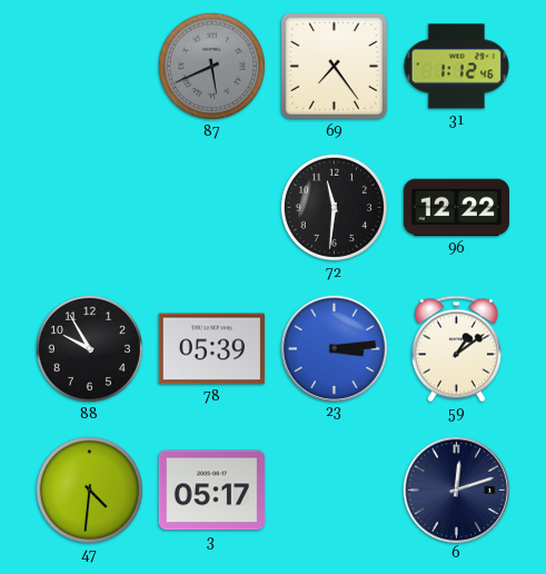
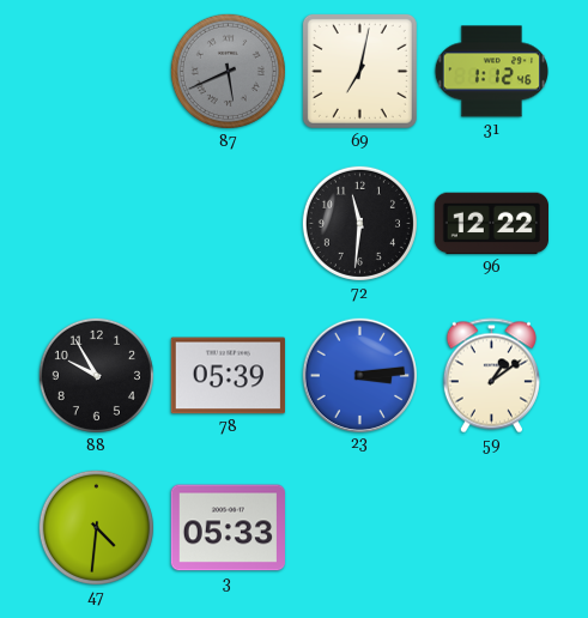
69: 7:24 -> 7:02
3: 05:17 -> 05:33
6: 12:12 -> none
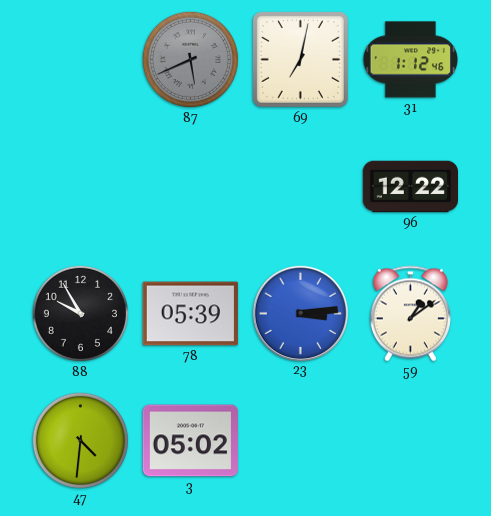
72: 11:31 -> none
3: 05:33 -> 05:02
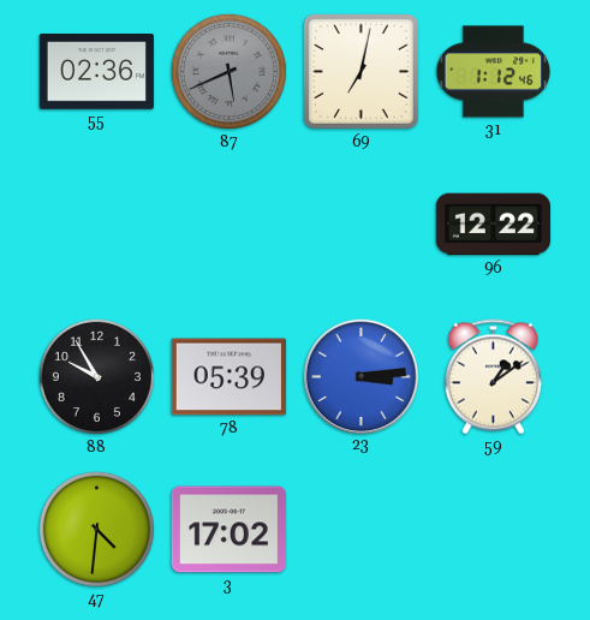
55: none -> 02:36
3: 05:02 -> 17:02
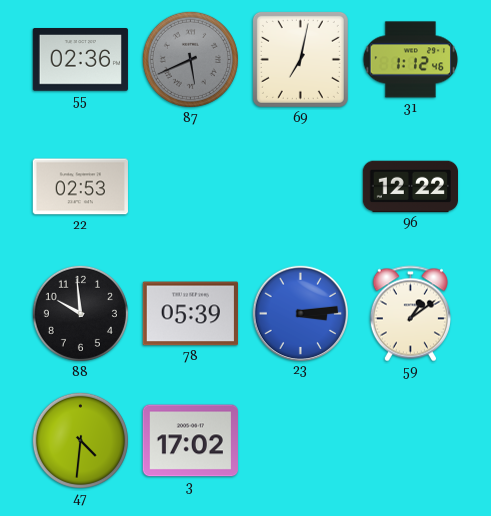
22: none -> 02:53
88: 9:55 -> 9:59
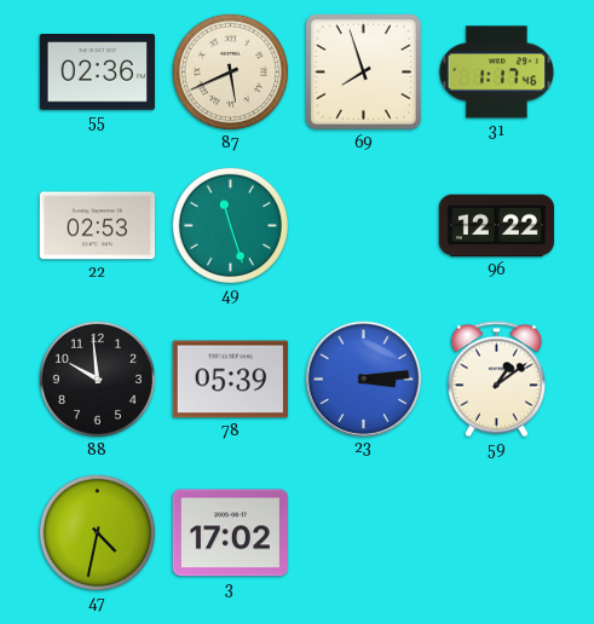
87 dial: grey -> cream
69: 7:02 -> 7:57
31: 1:12 -> 1:17
49: none -> 11:27
47: 4:31 -> 4:32
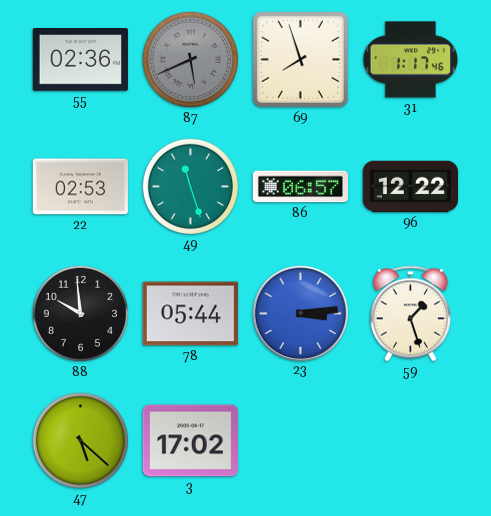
87 dial: cream -> grey
86: none -> 06:57
78: 05:39 -> 05:44
59: 1:09 -> 1:27
47: 4:32 -> 5:22
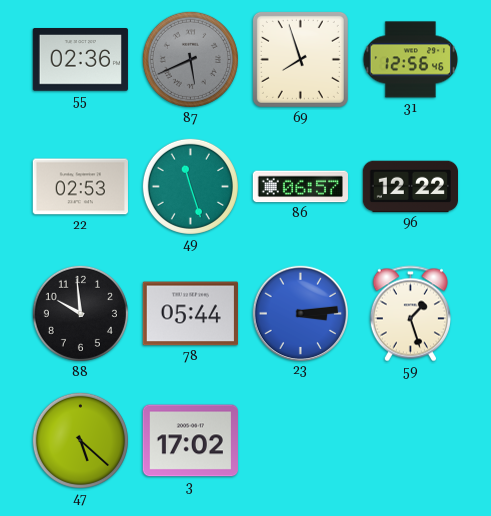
31: 1:17 -> 12:56
